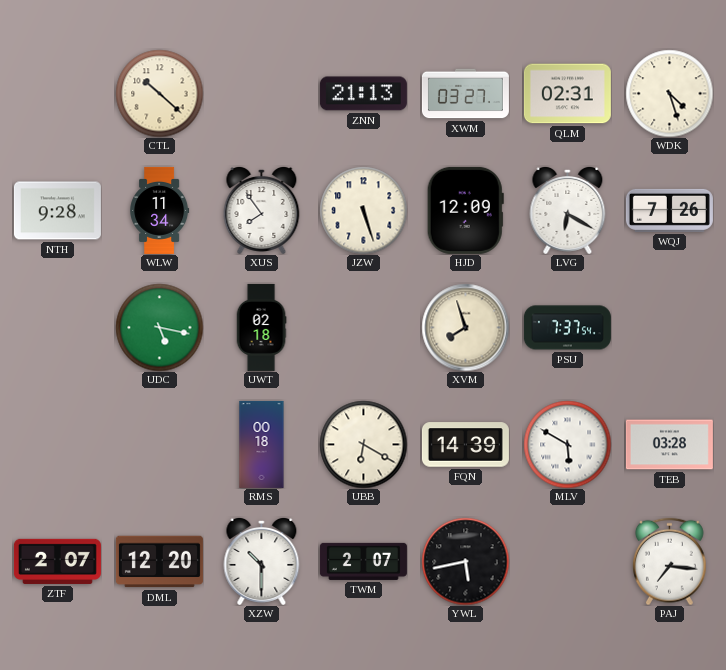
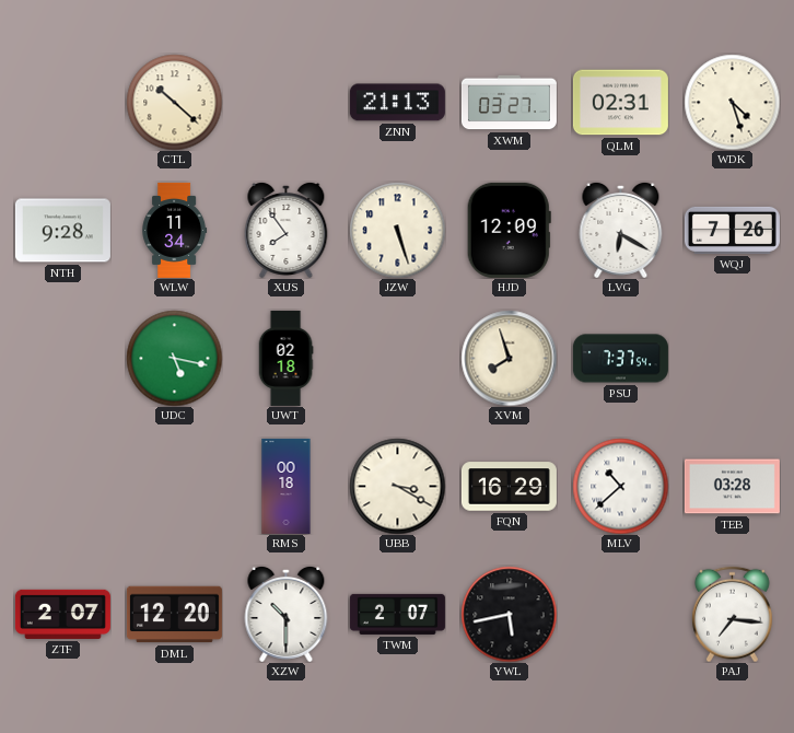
UBB: 6:20 -> 3:20
FQN: 14:39 -> 16:29
MLV: 5:50 -> 10:38
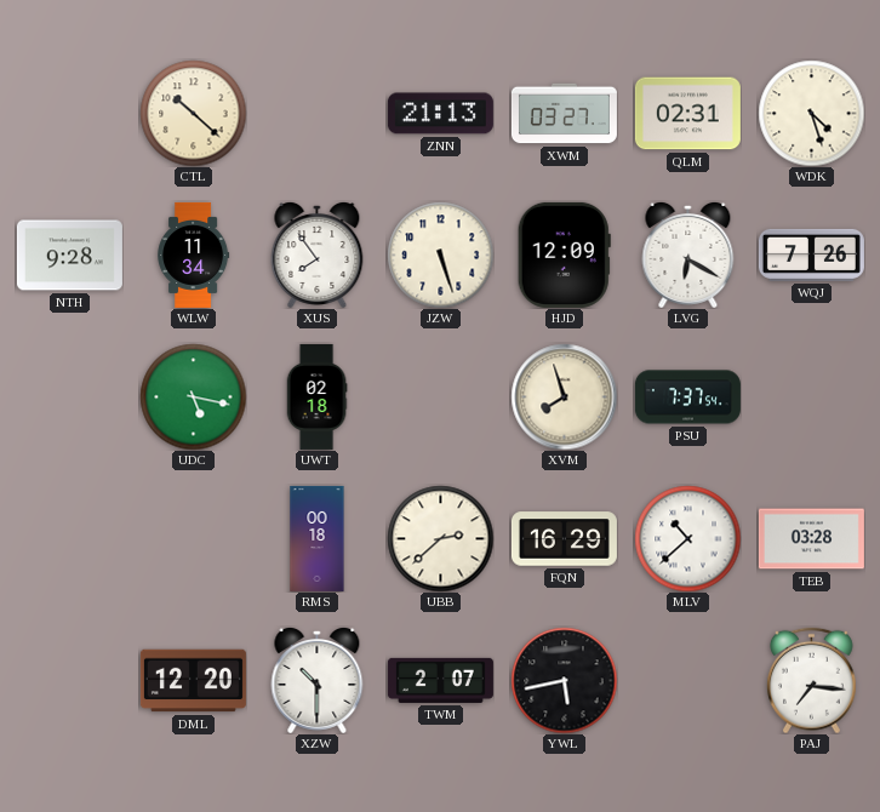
UBB: 3:20 -> 2:38
ZTF: 2:07 -> none
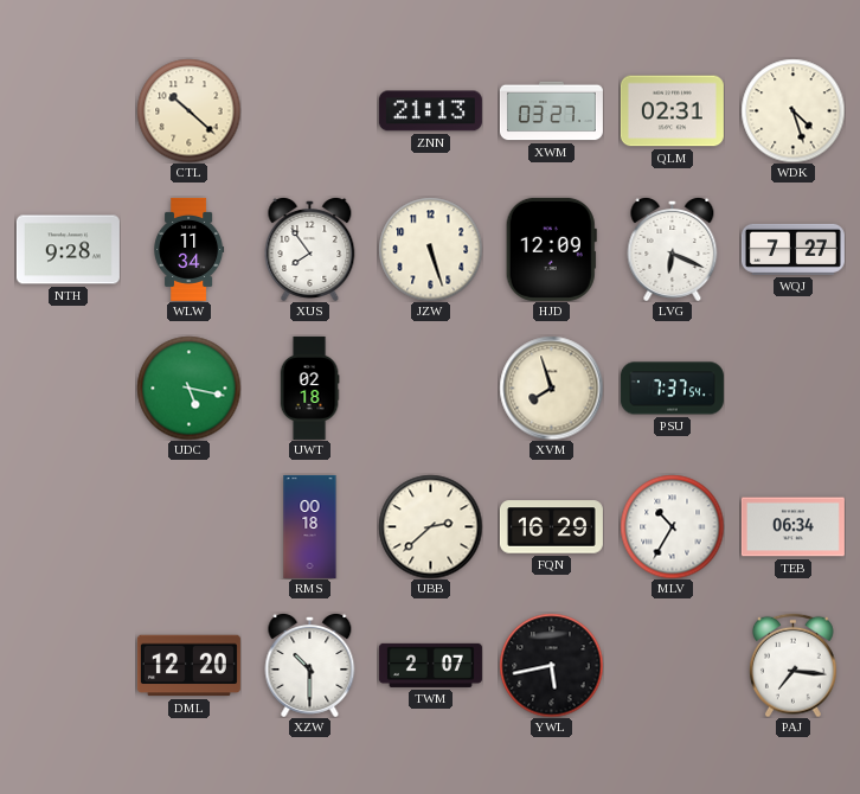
LVG: 6:20 -> 6:19
WQJ: 7:26 -> 7:27
MLV: 10:38 -> 10:35
TEB: 03:28 -> 06:34
